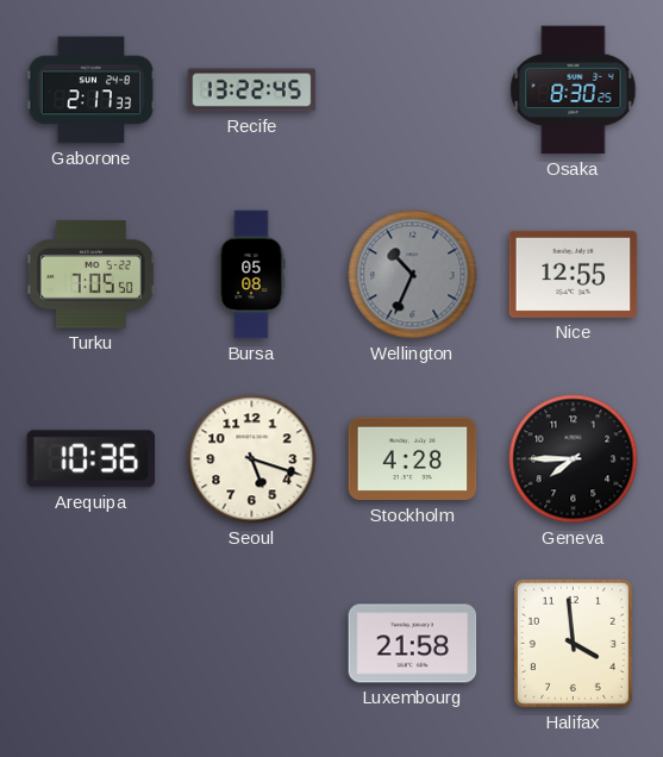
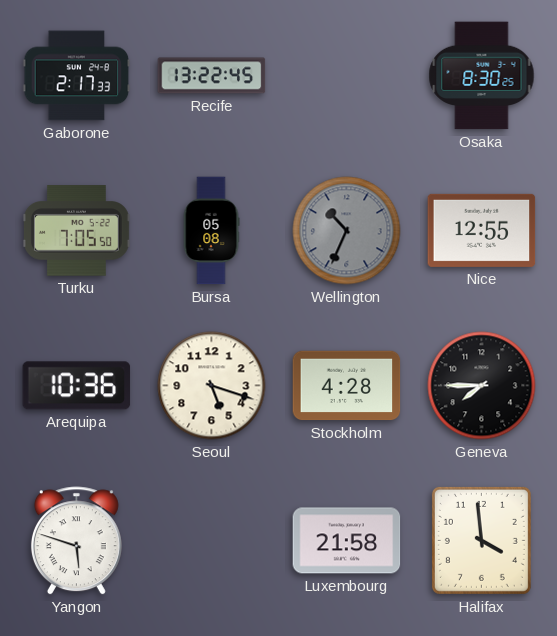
Yangon: none -> 5:48
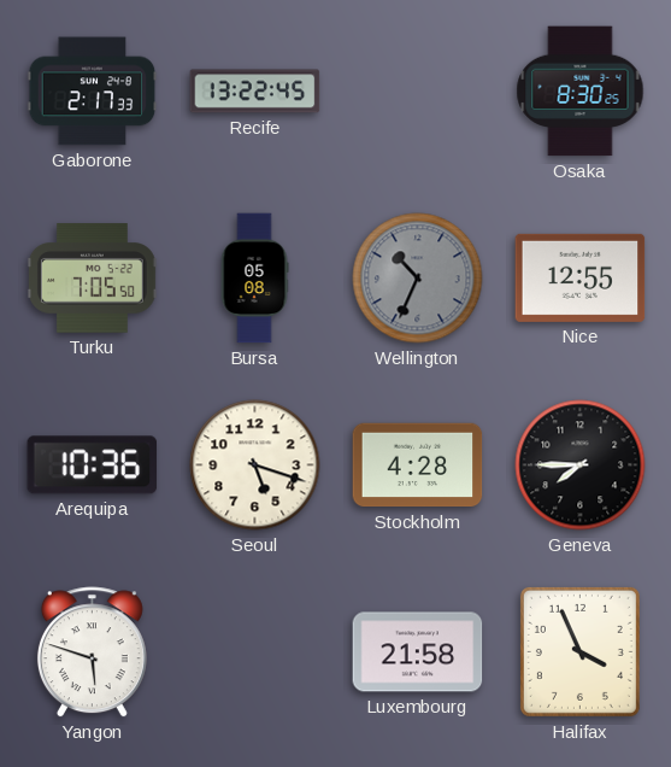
Halifax: 3:59 -> 3:56
